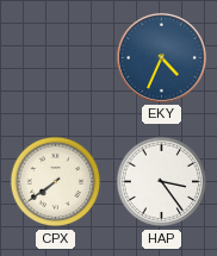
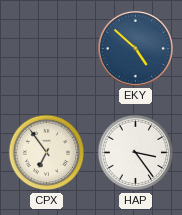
EKY: 4:34 -> 4:52
CPX: 7:39 -> 6:54
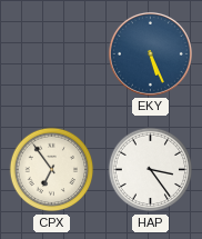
EKY: 4:52 -> 5:26
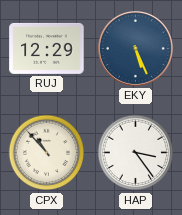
RUJ: none -> 12:29
CPX: 6:54 -> 10:53
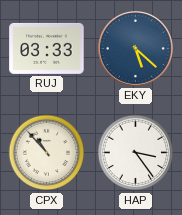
RUJ: 12:29 -> 03:33
EKY: 5:26 -> 5:22
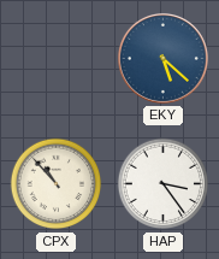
RUJ: 03:33 -> none
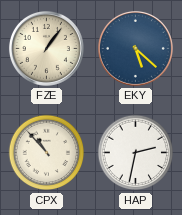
FZE: none -> 1:06
HAP: 3:24 -> 2:32
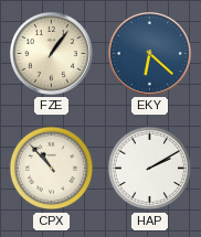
EKY: 5:22 -> 6:22
HAP: 2:32 -> 2:10
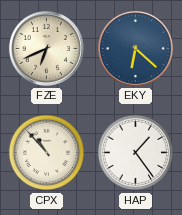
FZE: 1:06 -> 6:41
HAP: 2:10 -> 1:24
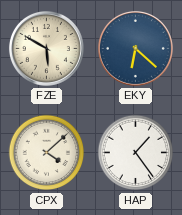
FZE: 6:41 -> 5:50
CPX: 10:53 -> 4:08
